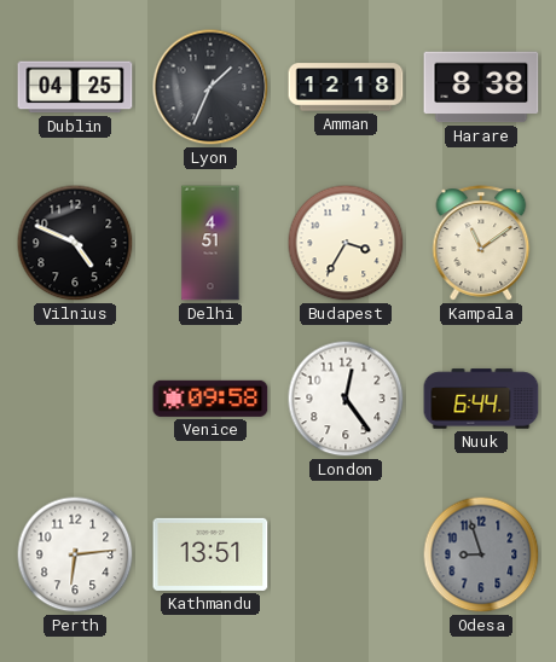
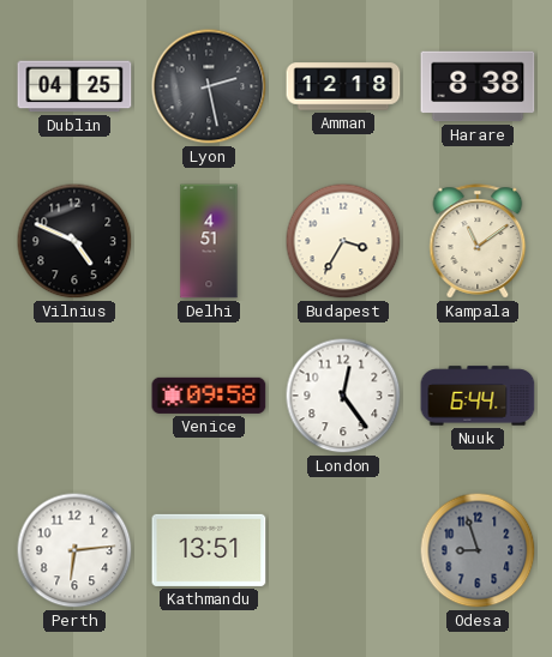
Lyon: 1:34 -> 2:28
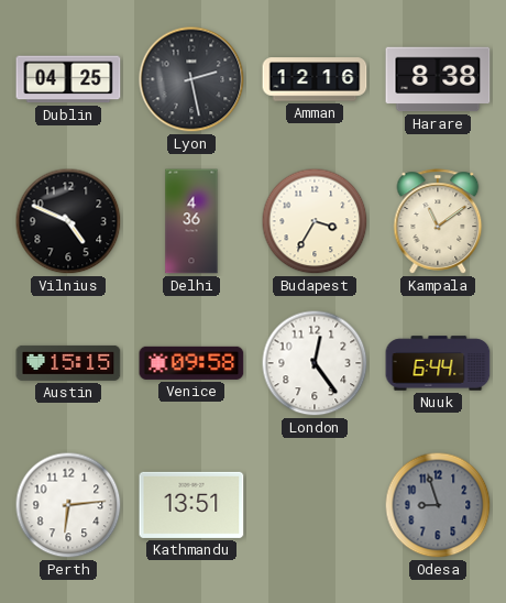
Amman: 12:18 -> 12:16
Delhi: 4:51 -> 4:36
Austin: none -> 15:15
